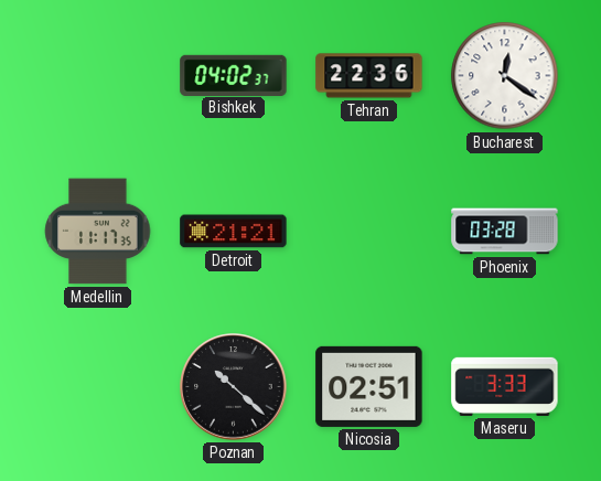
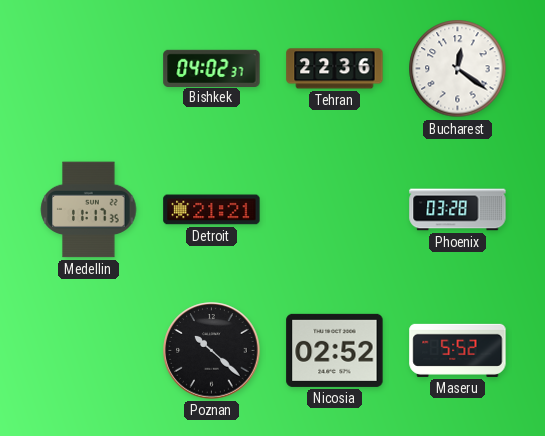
Nicosia: 02:51 -> 02:52
Maseru: 3:33 -> 5:52
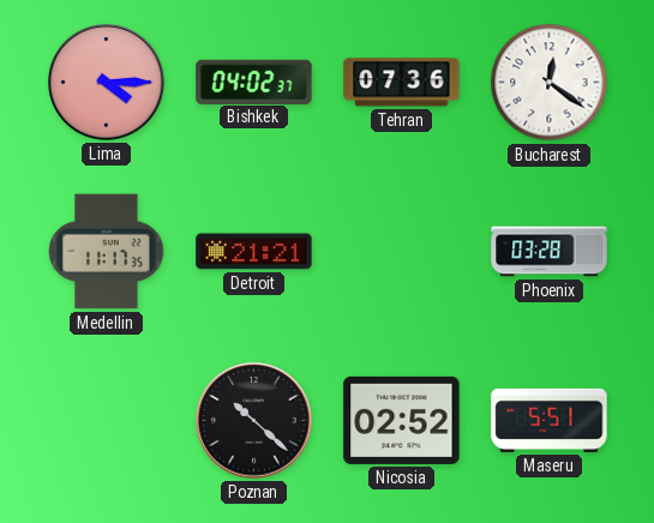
Lima: none -> 4:15
Tehran: 22:36 -> 07:36
Maseru: 5:52 -> 5:51
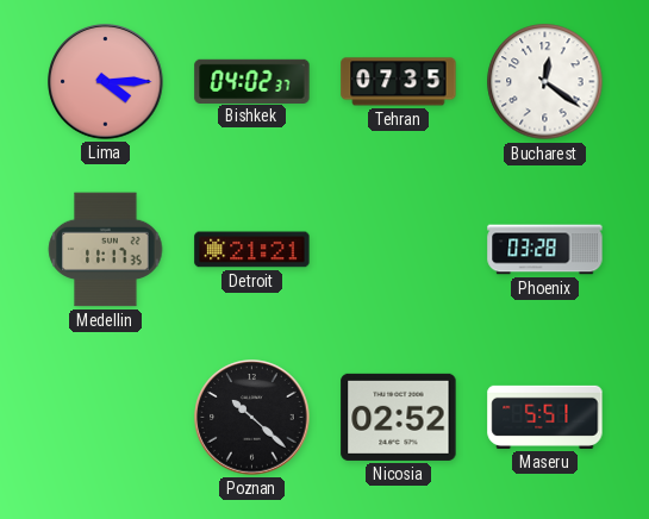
Tehran: 07:36 -> 07:35
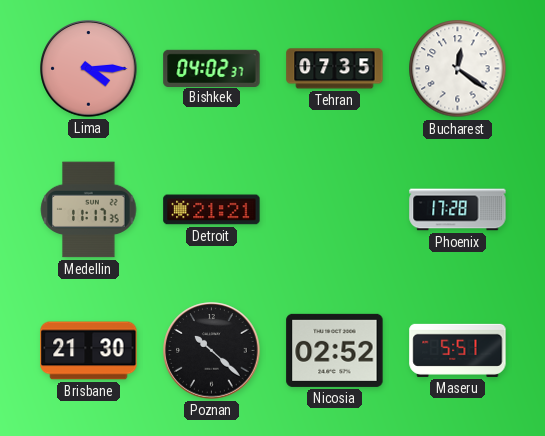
Phoenix: 03:28 -> 17:28
Brisbane: none -> 21:30
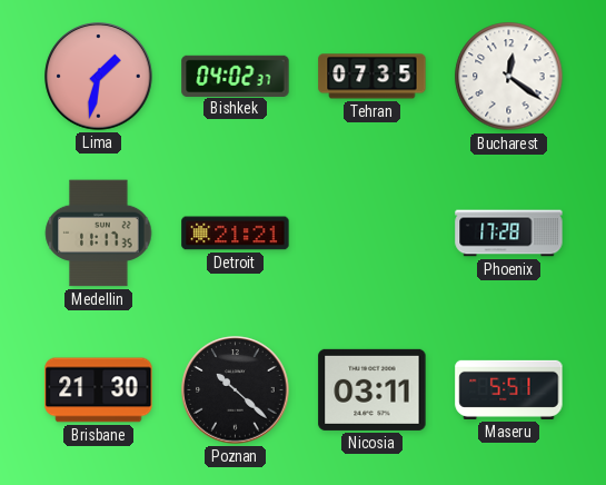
Lima: 4:15 -> 1:32
Nicosia: 02:52 -> 03:11
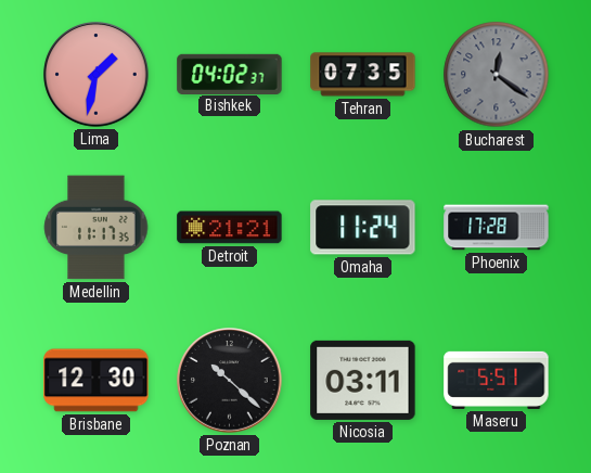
Bucharest dial: white -> grey
Omaha: none -> 11:24
Brisbane: 21:30 -> 12:30
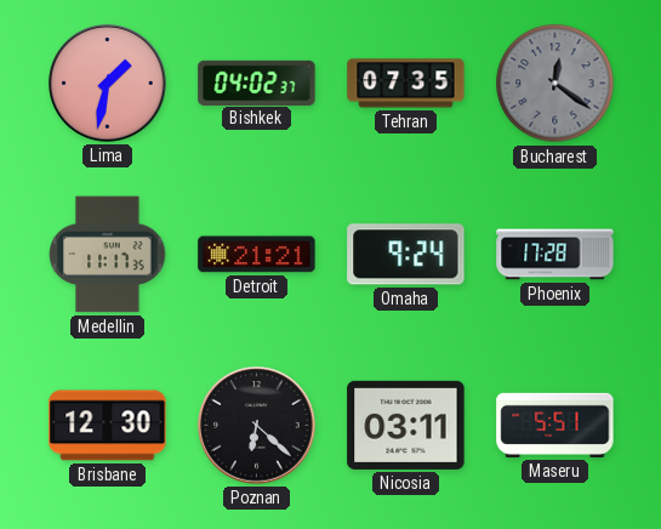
Omaha: 11:24 -> 9:24
Poznan: 10:22 -> 6:22
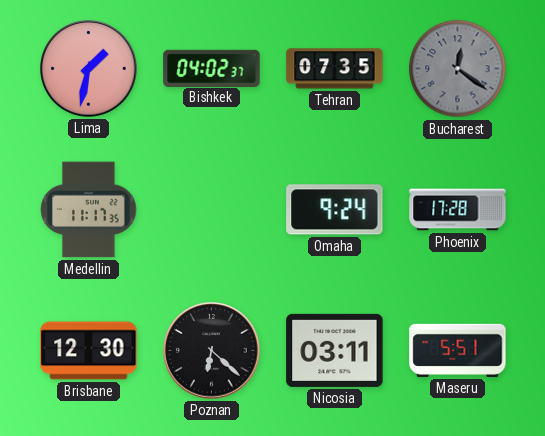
Detroit: 21:21 -> none
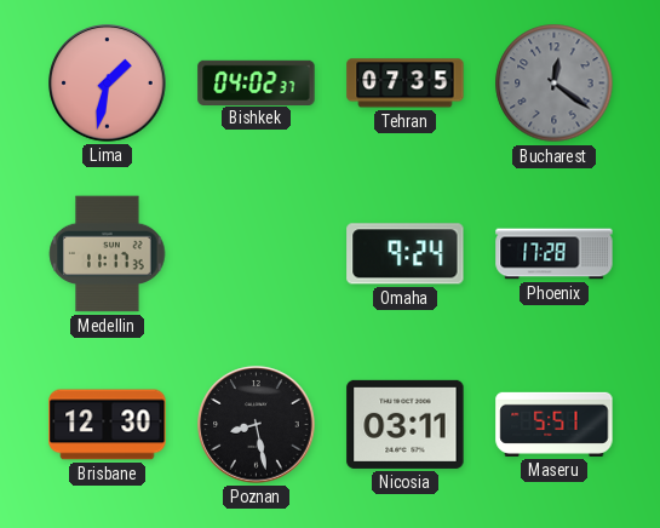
Poznan: 6:22 -> 8:28
